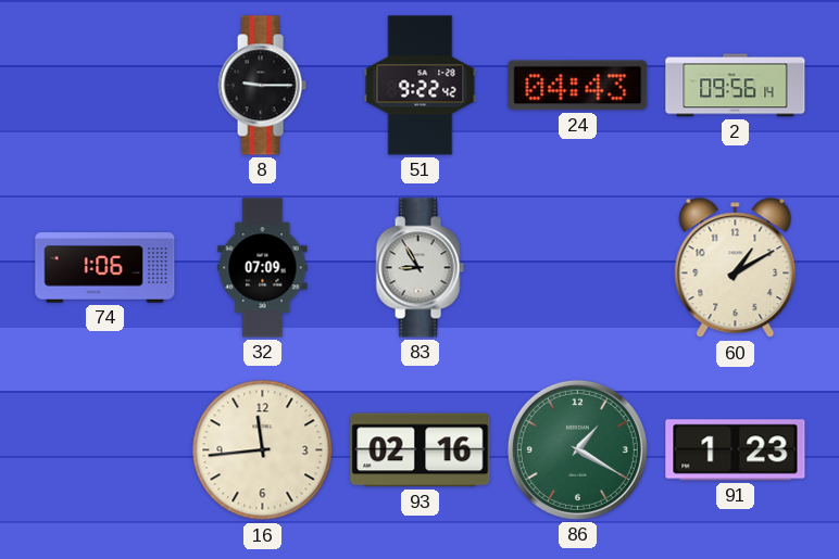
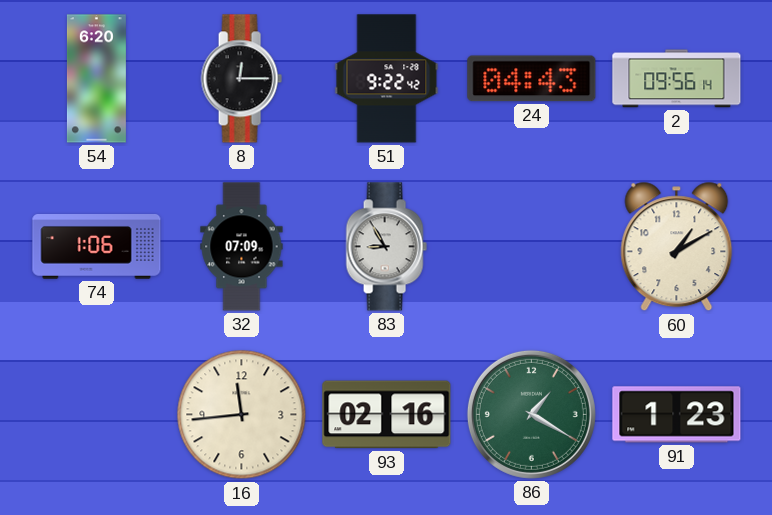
54: none -> 6:20
8: 9:15 -> 12:15
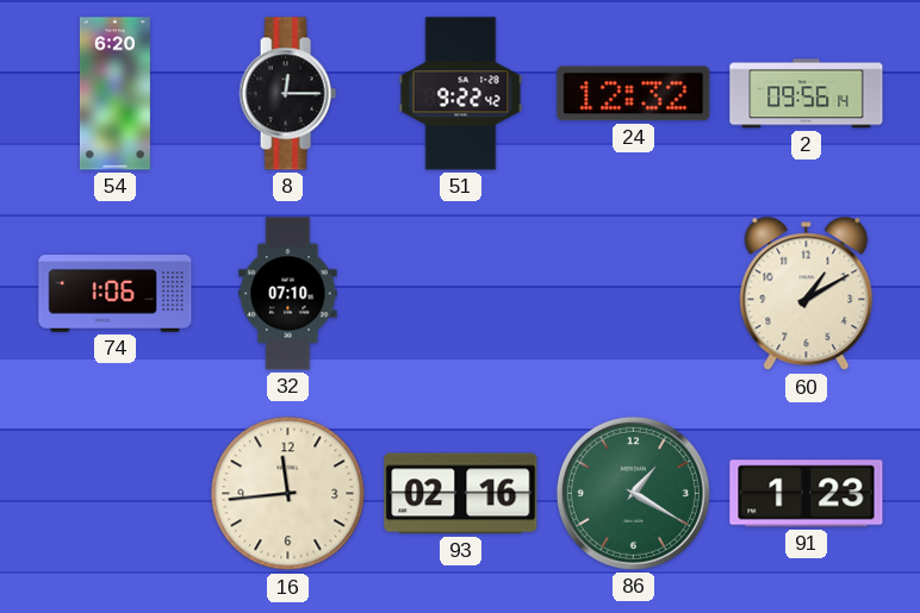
24: 04:43 -> 12:32
32: 07:09 -> 07:10
83: 8:55 -> none
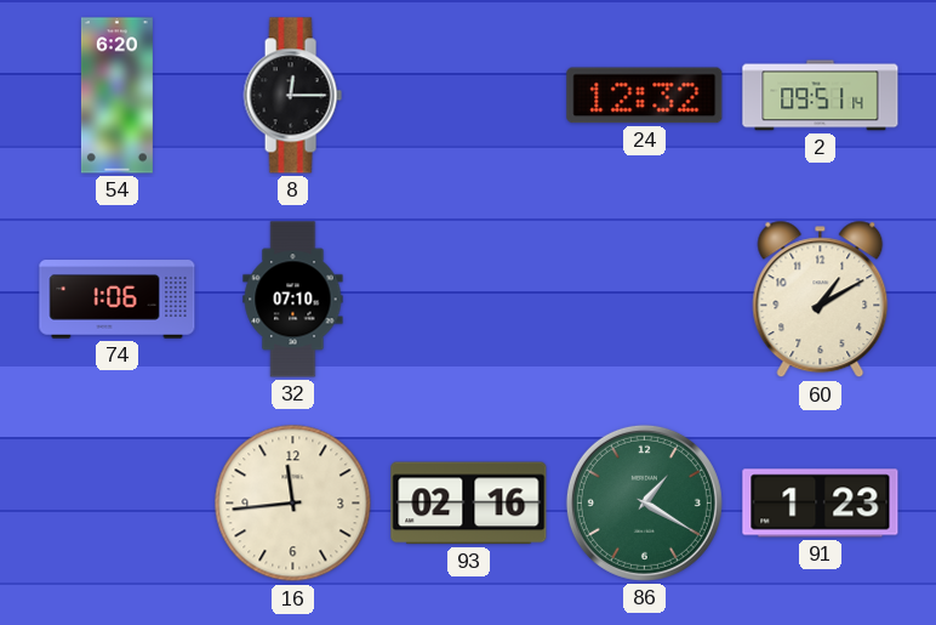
51: 9:22 -> none
2: 09:56 -> 09:51
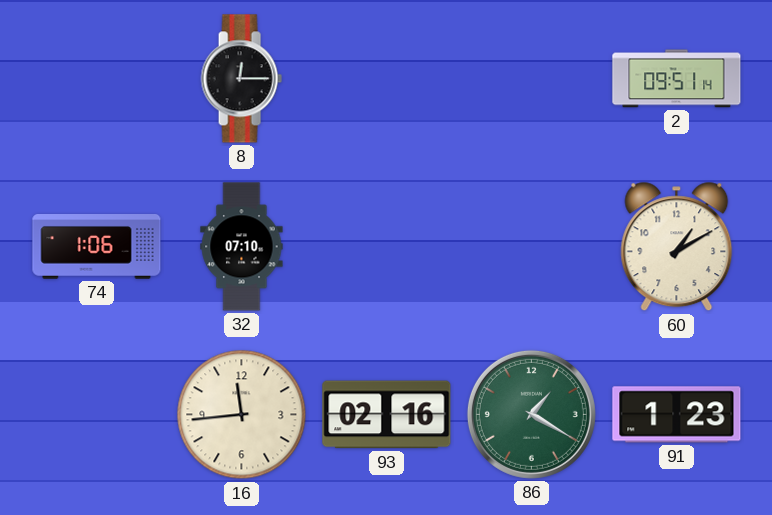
54: 6:20 -> none
24: 12:32 -> none
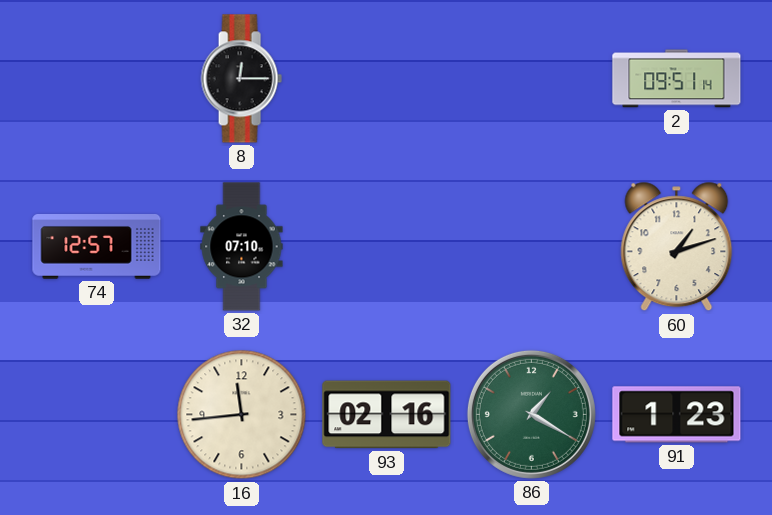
74: 1:06 -> 12:57
60: 1:10 -> 1:12
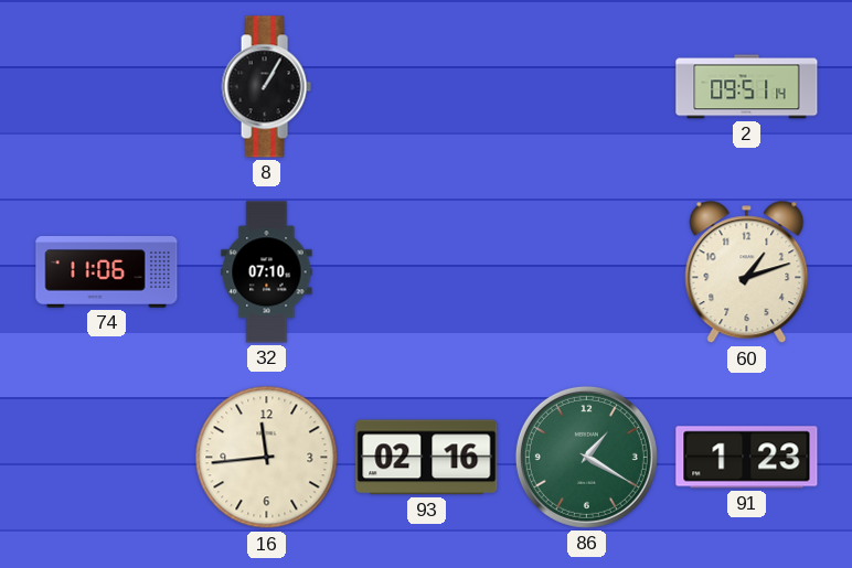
8: 12:15 -> 1:05
74: 12:57 -> 11:06
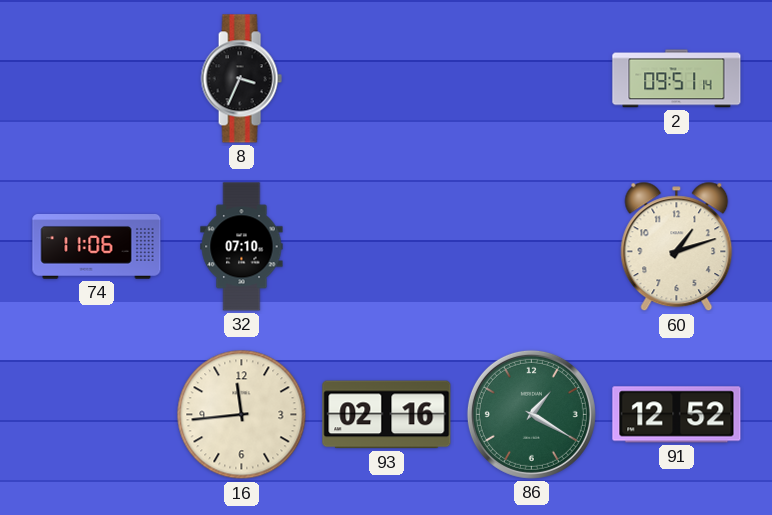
8: 1:05 -> 3:34
91: 1:23 -> 12:52
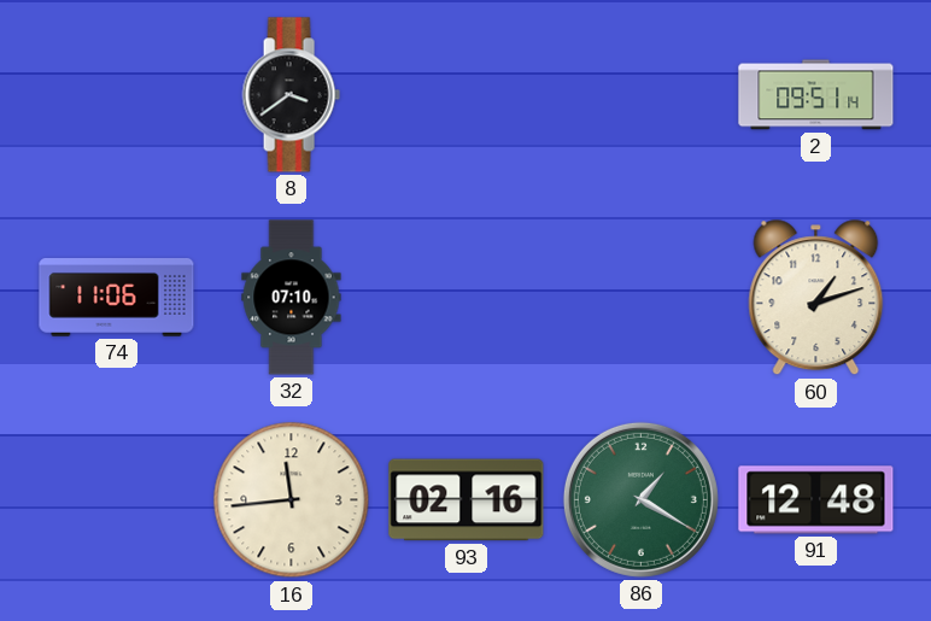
8: 3:34 -> 3:39
91: 12:52 -> 12:48
